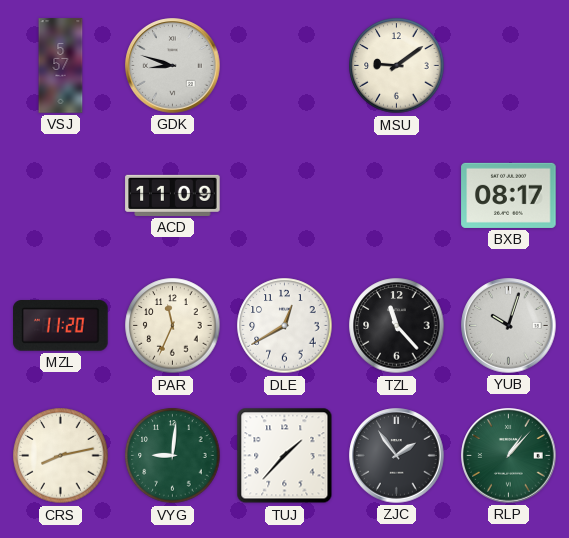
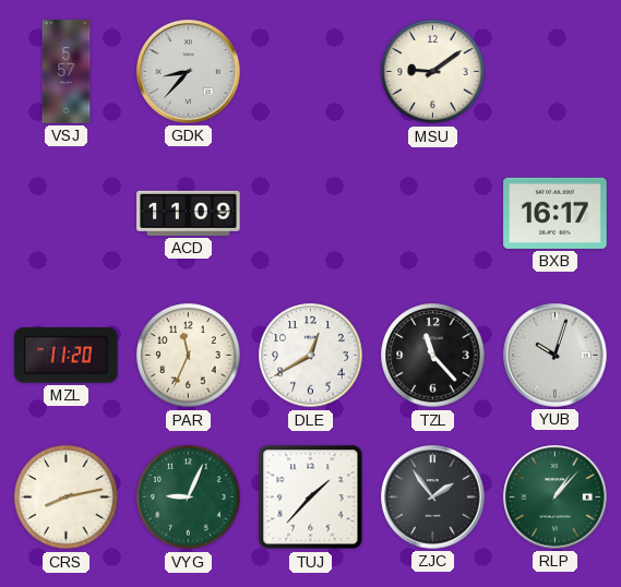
GDK: 8:48 -> 8:37
BXB: 08:17 -> 16:17
VYG: 9:01 -> 9:04
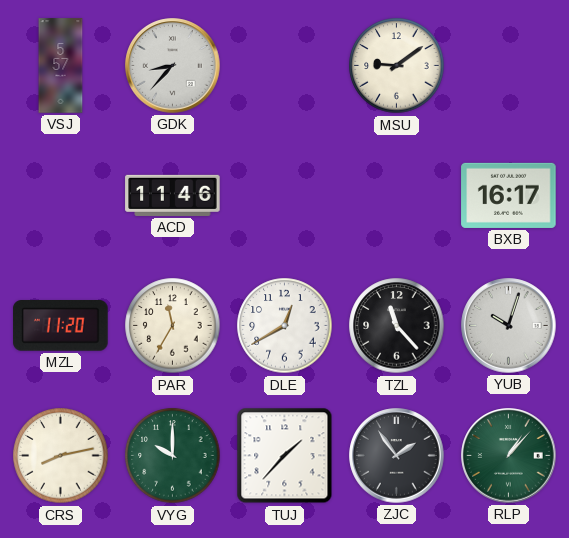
ACD: 11:09 -> 11:46
PAR: 11:34 -> 11:35
VYG: 9:04 -> 10:00
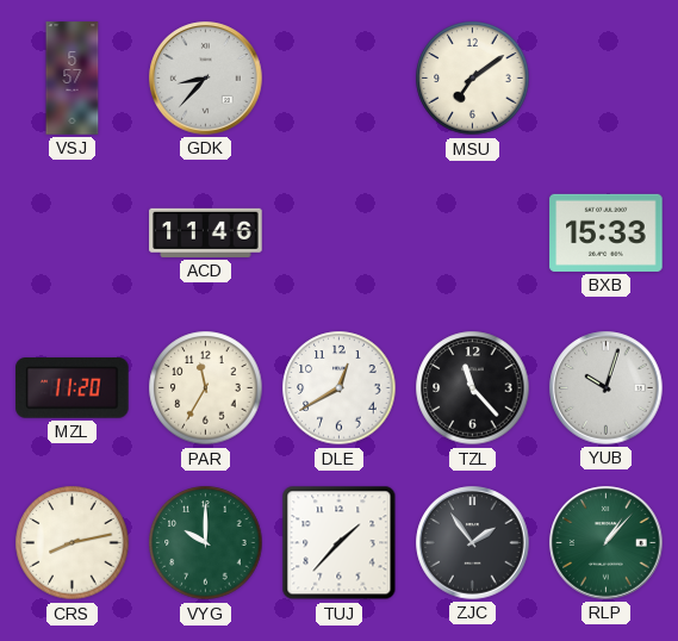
MSU: 9:09 -> 7:09
BXB: 16:17 -> 15:33
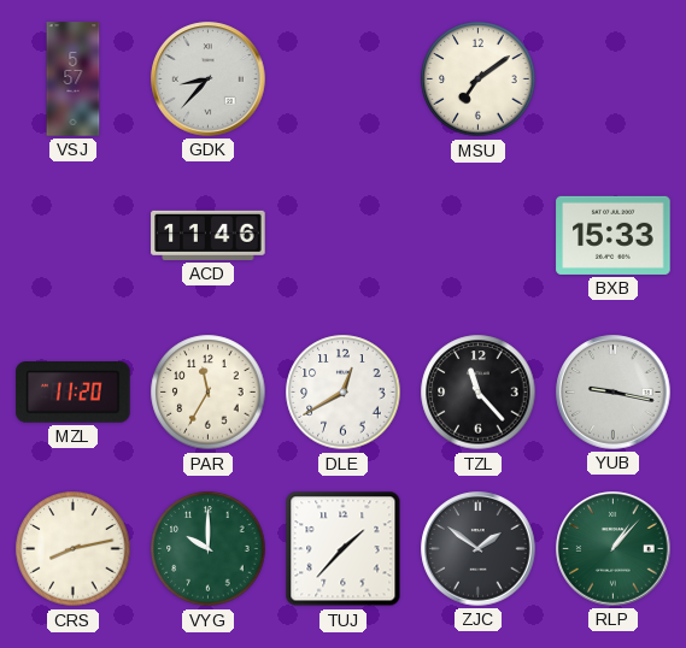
YUB: 10:03 -> 9:17
ZJC: 1:54 -> 1:51
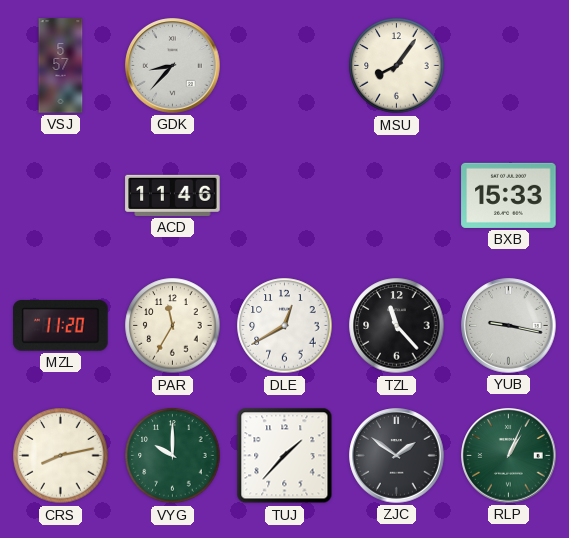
MSU: 7:09 -> 8:06
RLP: 1:07 -> 1:04
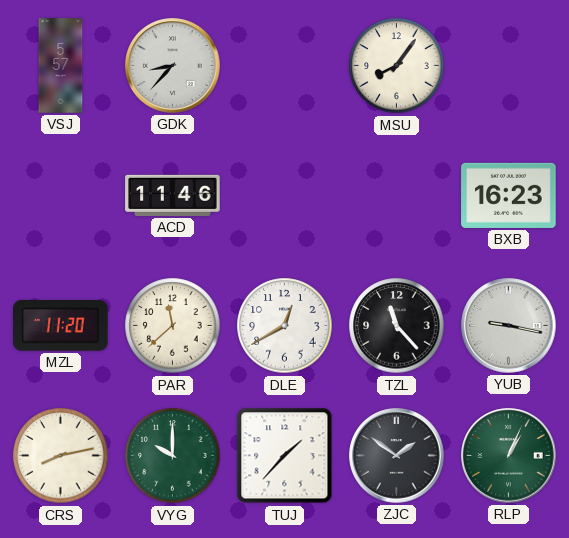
BXB: 15:33 -> 16:23
PAR: 11:35 -> 11:38
